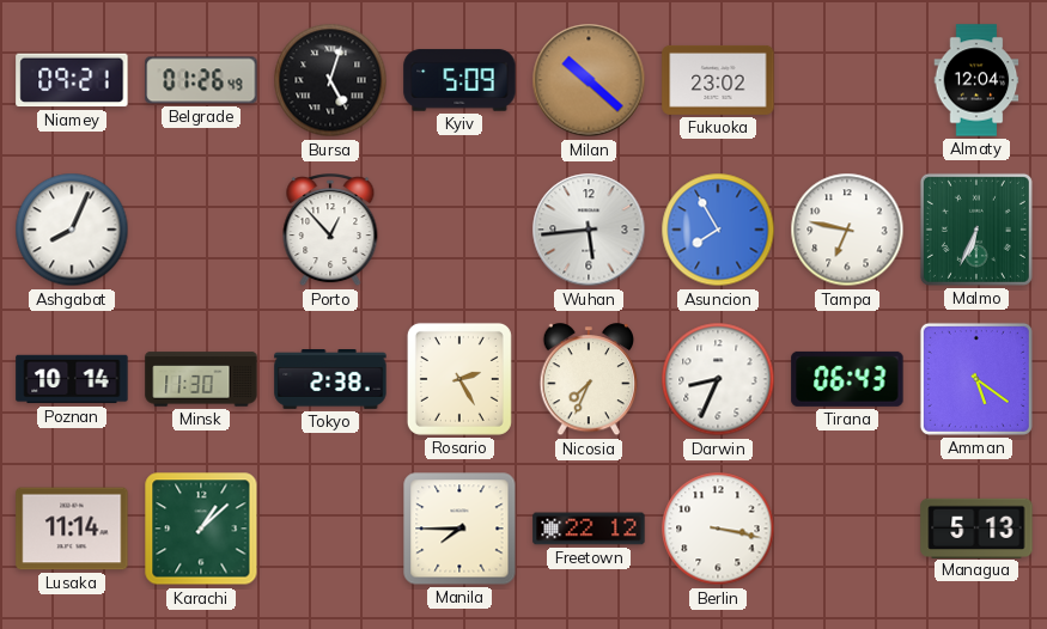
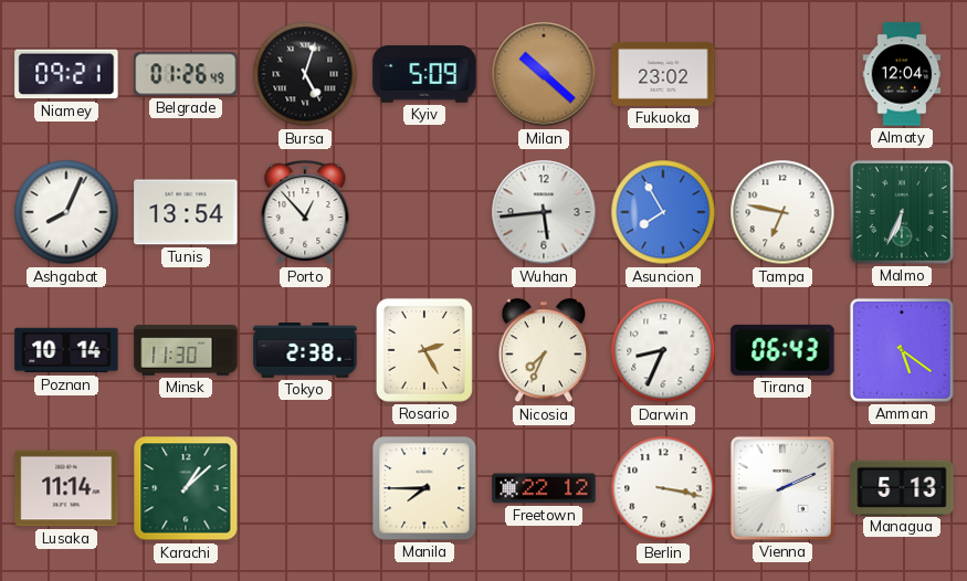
Tunis: none -> 13:54
Vienna: none -> 2:11
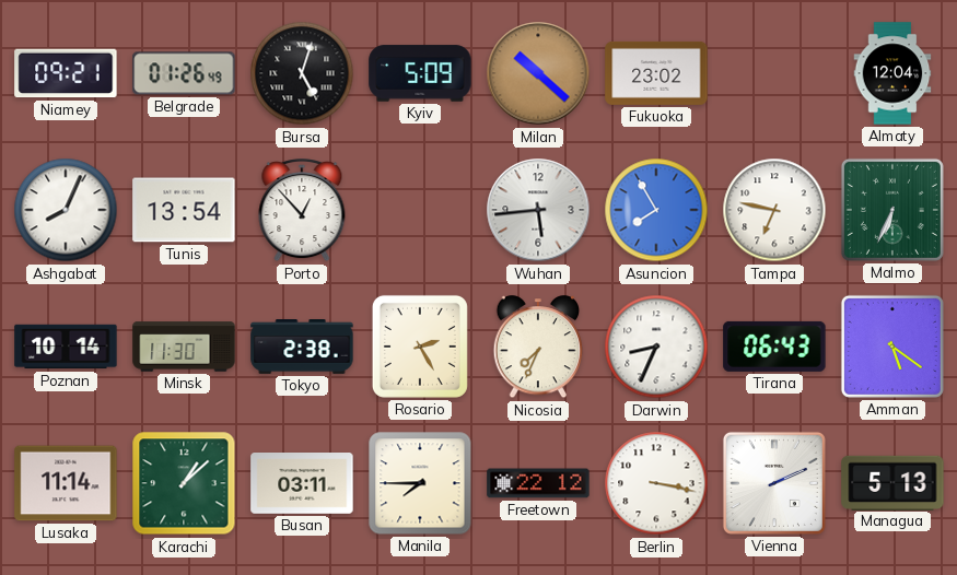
Busan: none -> 03:11
